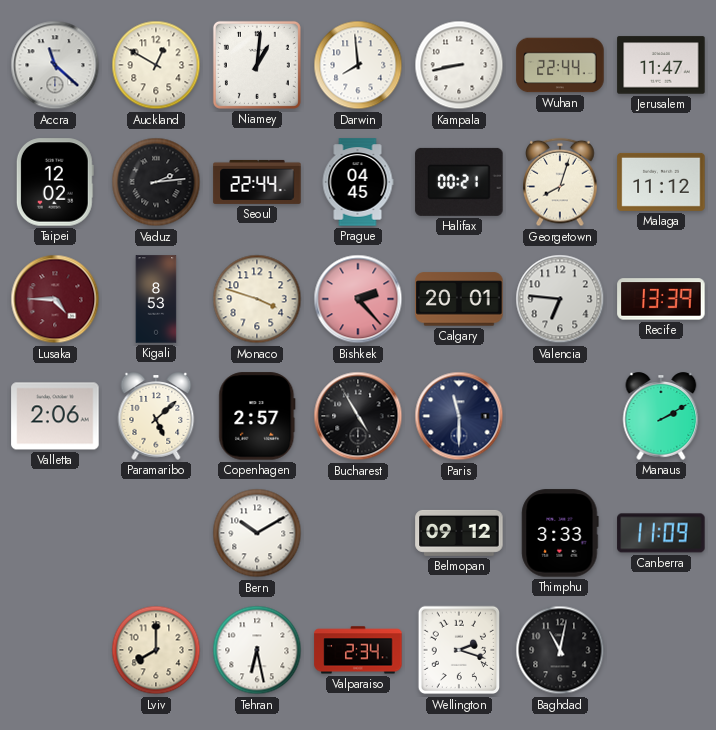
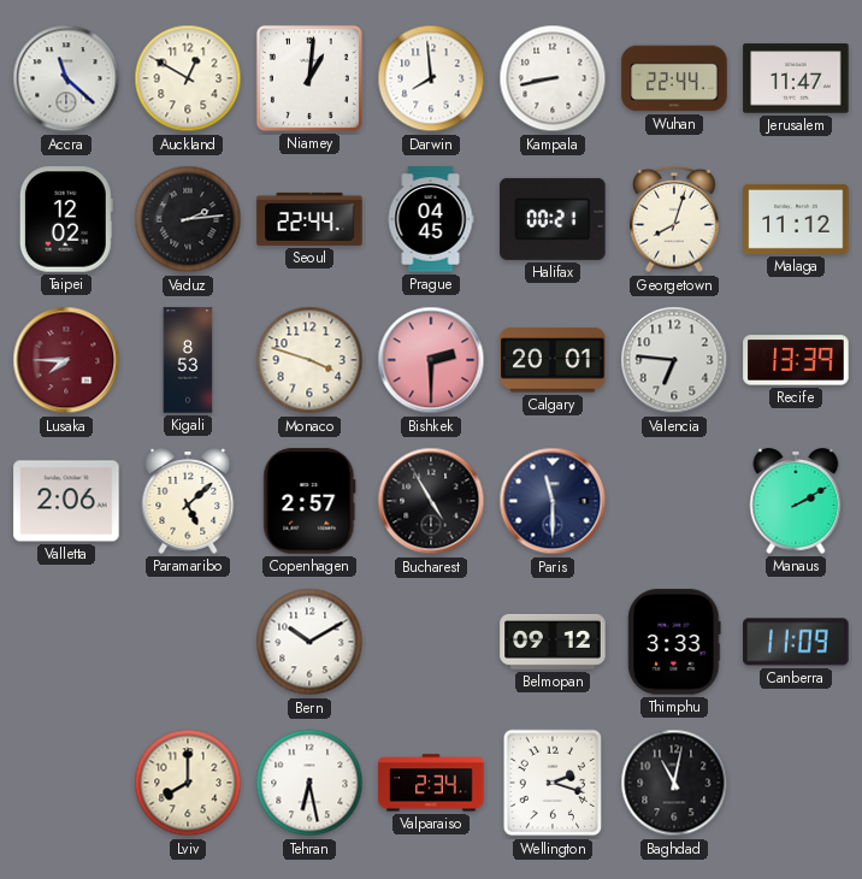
Lusaka: 4:45 -> 7:45
Bishkek: 2:23 -> 2:30
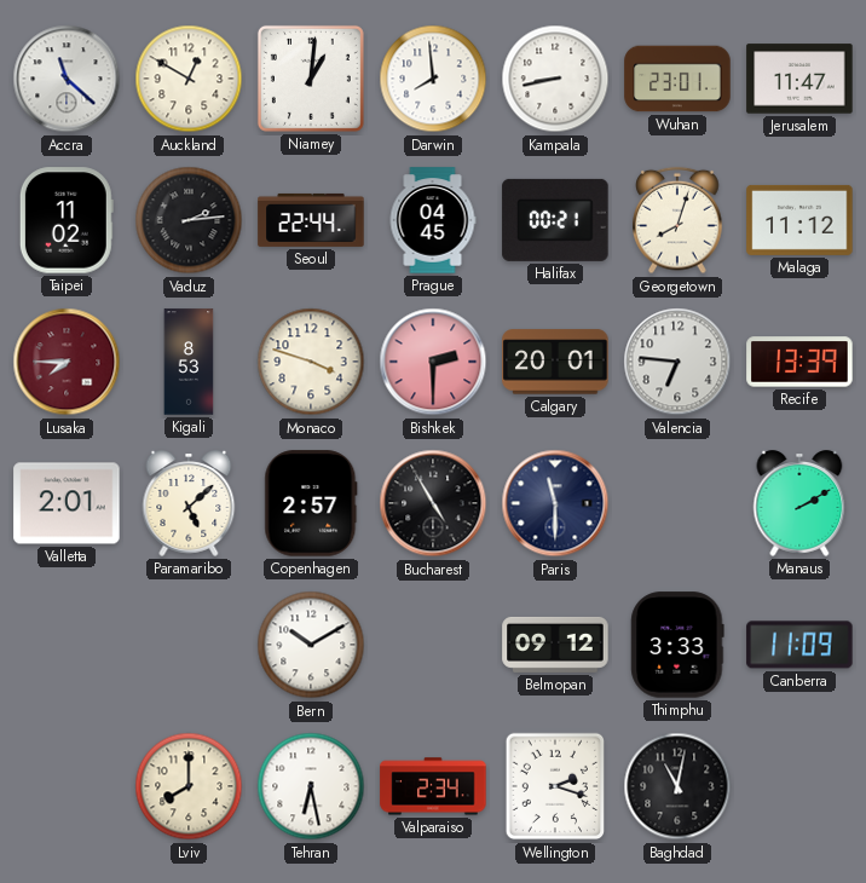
Wuhan: 22:44 -> 23:01
Taipei: 12:02 -> 11:02
Valletta: 2:06 -> 2:01
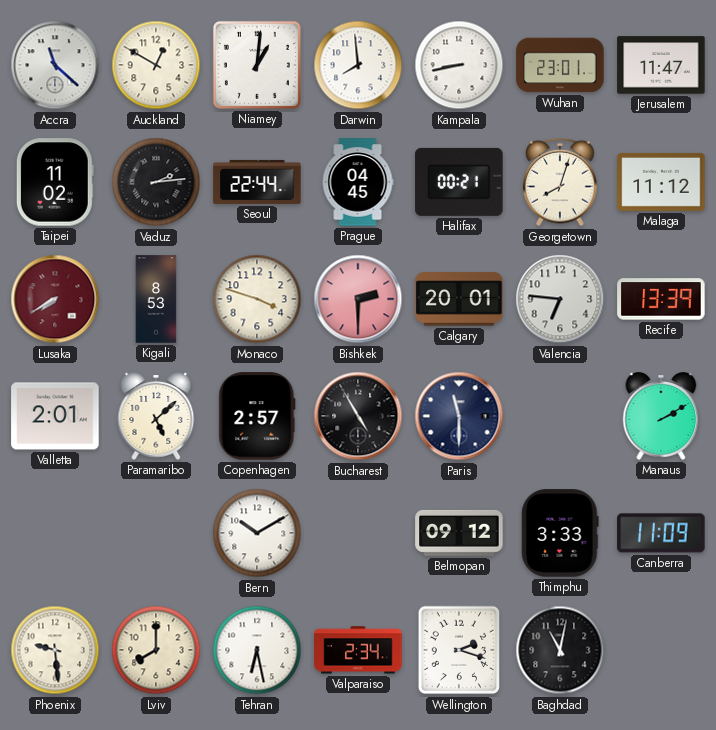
Lusaka: 7:45 -> 7:40
Phoenix: none -> 9:29
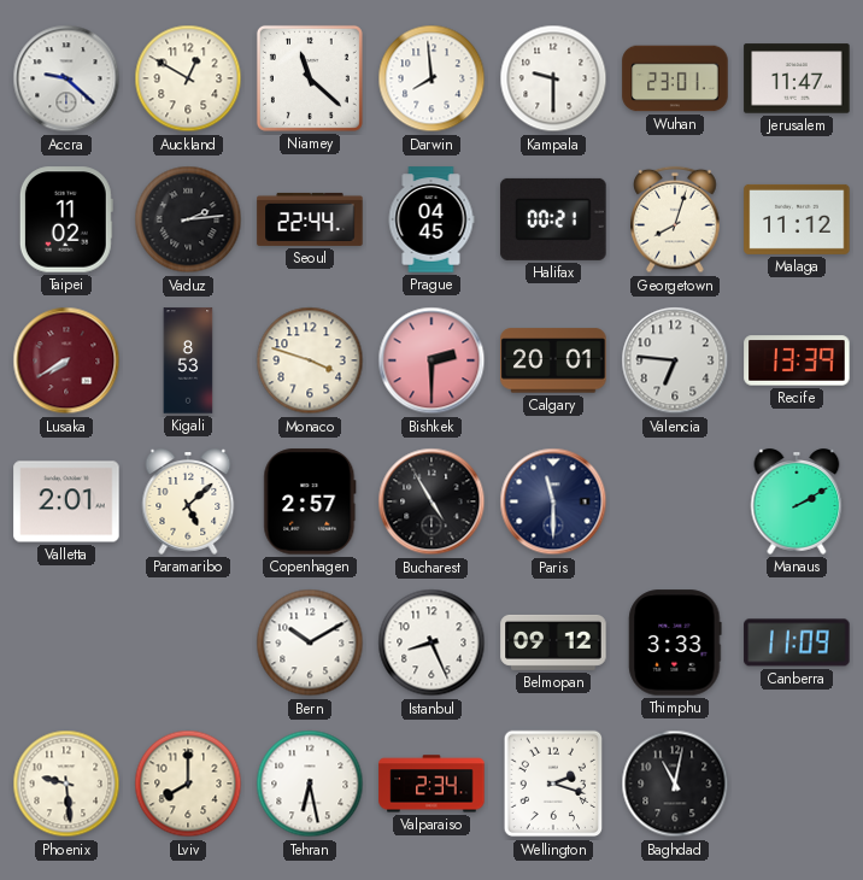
Accra: 11:22 -> 9:22
Niamey: 1:01 -> 11:22
Kampala: 8:43 -> 9:30
Istanbul: none -> 8:26
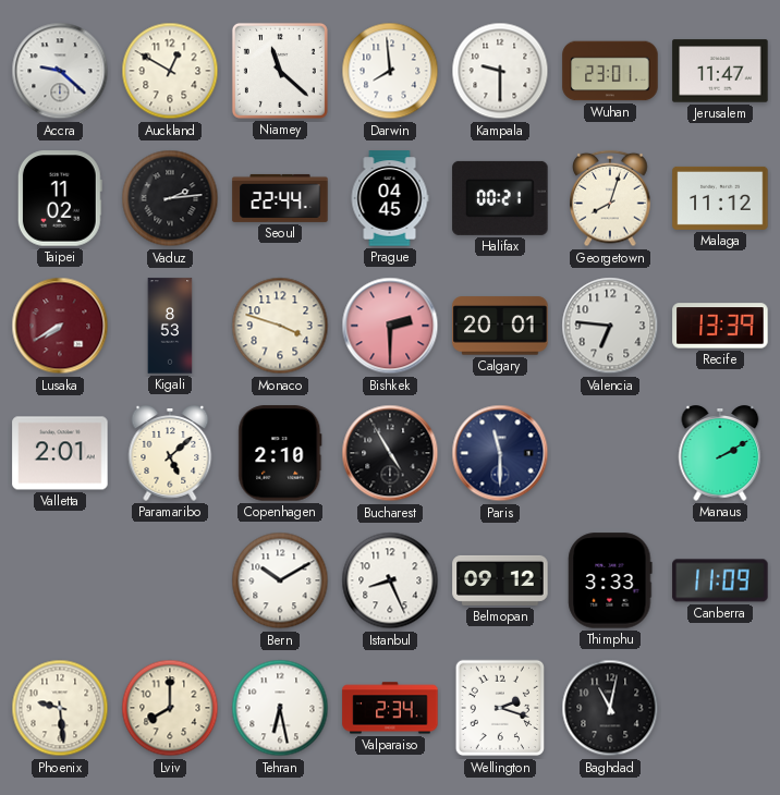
Copenhagen: 2:57 -> 2:10
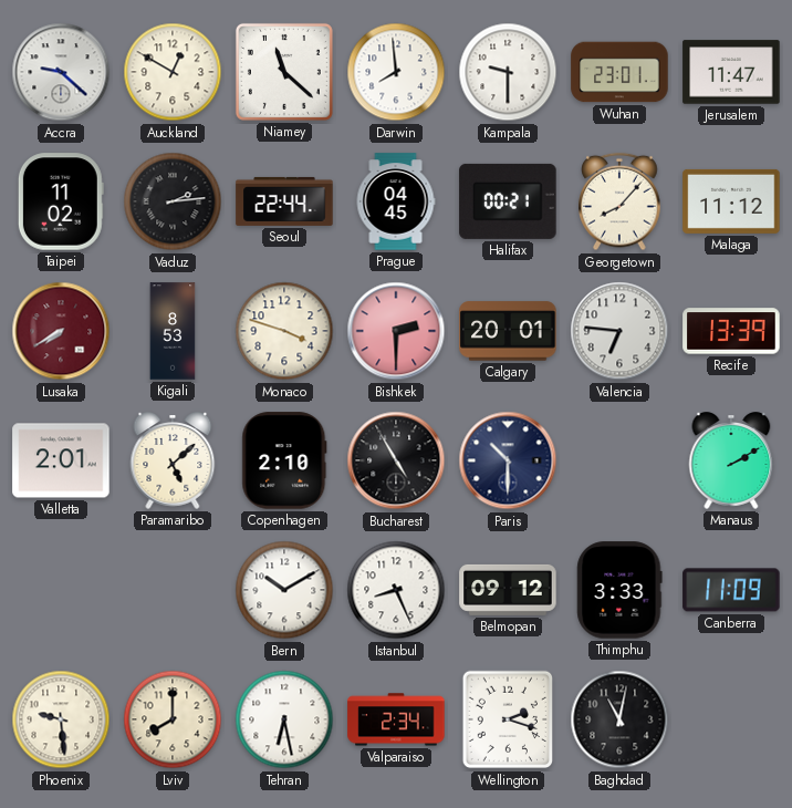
Georgetown: 8:03 -> 8:07
Paris: 11:30 -> 10:30
